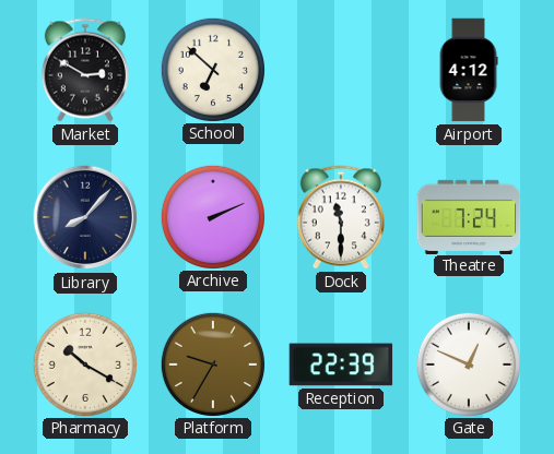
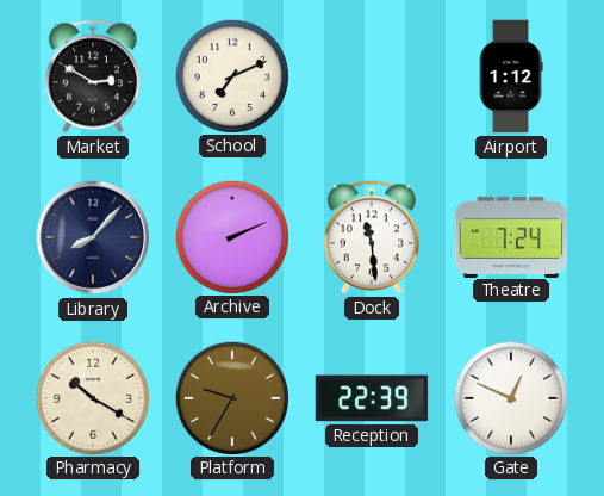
School: 6:52 -> 7:11
Airport: 4:12 -> 1:12
Dock: 11:30 -> 11:29
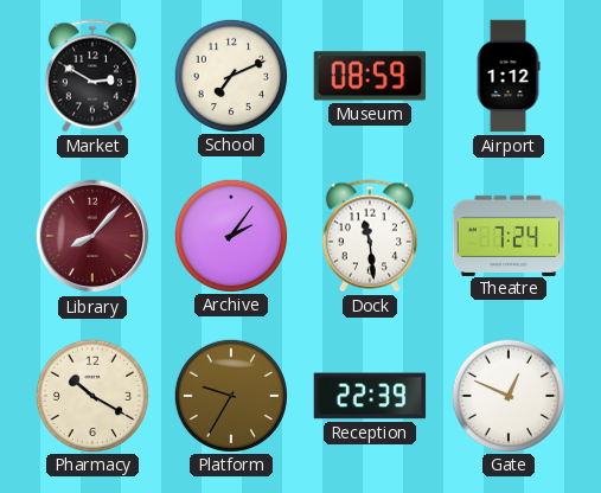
Museum: none -> 08:59
Library dial: navy -> burgundy
Archive: 2:11 -> 2:06
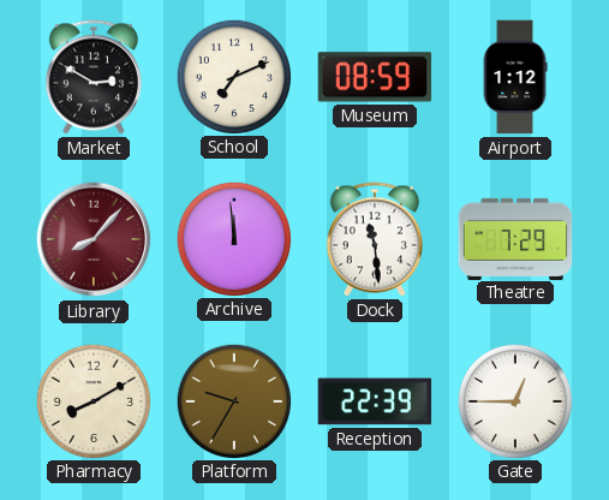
Archive: 2:06 -> 11:59
Theatre: 7:24 -> 7:29
Pharmacy: 10:20 -> 8:10
Gate: 12:49 -> 12:45
